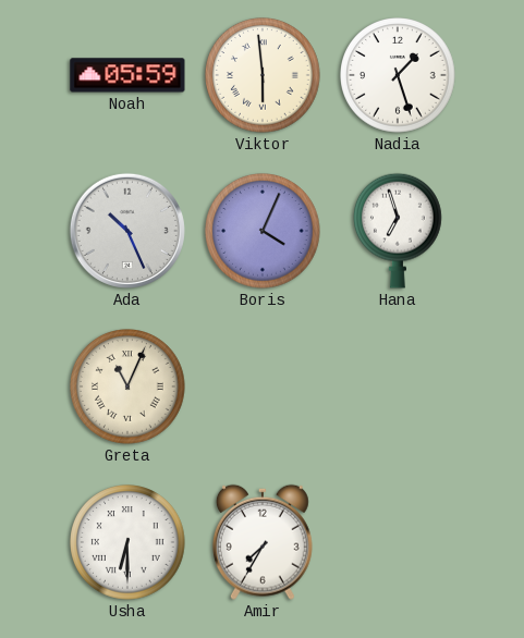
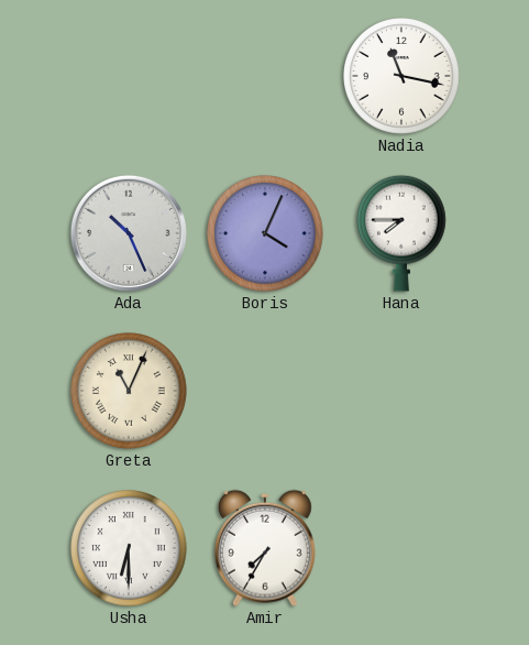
Noah: 05:59 -> none
Viktor: 5:59 -> none
Nadia: 1:27 -> 11:17
Hana: 6:57 -> 7:45
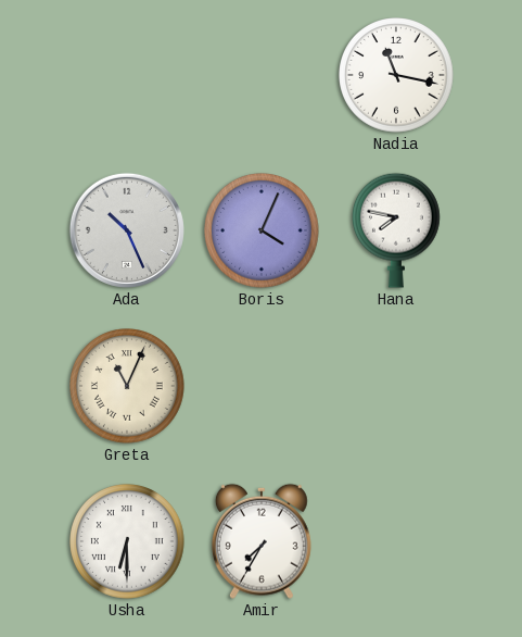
Hana: 7:45 -> 7:47
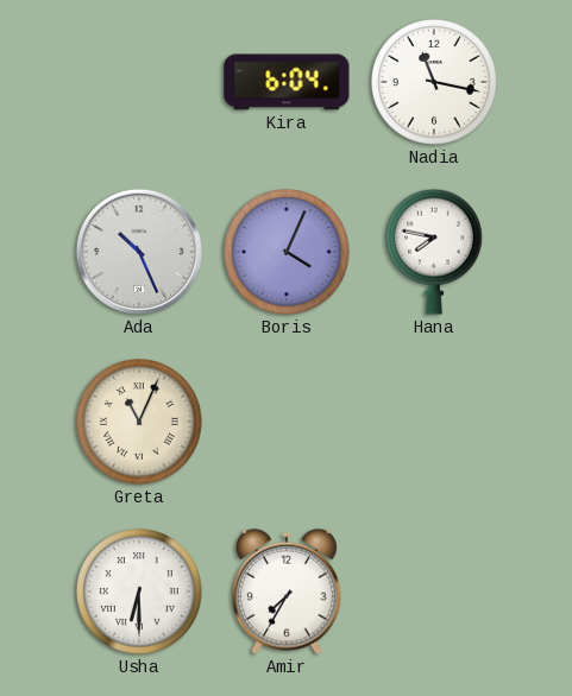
Kira: none -> 6:04
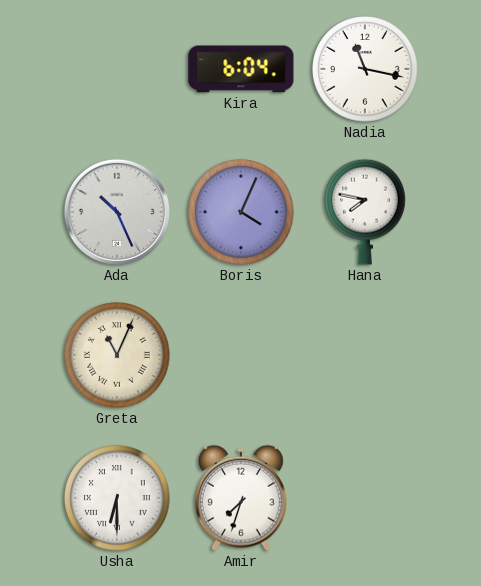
Amir: 7:35 -> 7:33
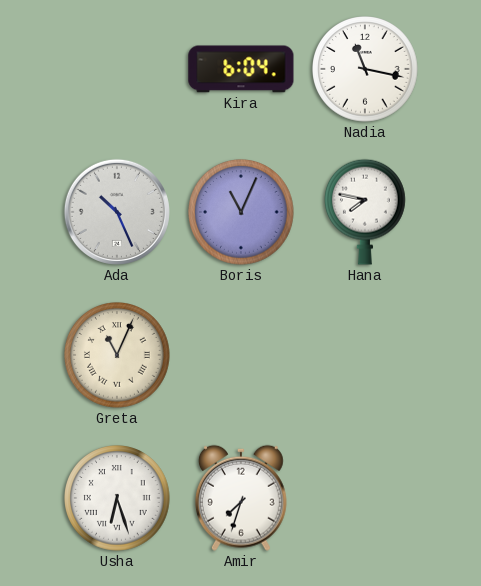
Boris: 4:04 -> 11:04
Usha: 6:30 -> 6:27
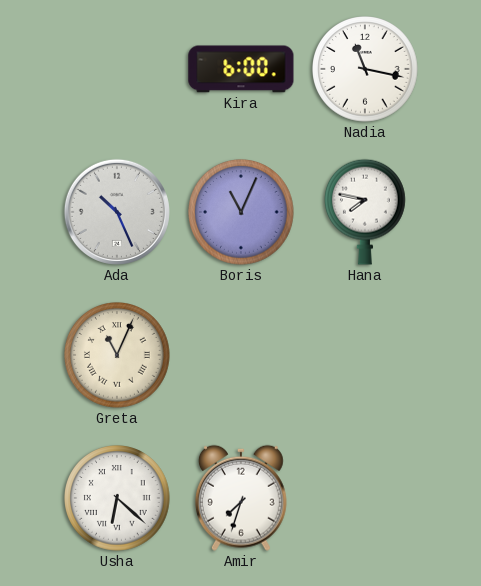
Kira: 6:04 -> 6:00
Usha: 6:27 -> 6:22
